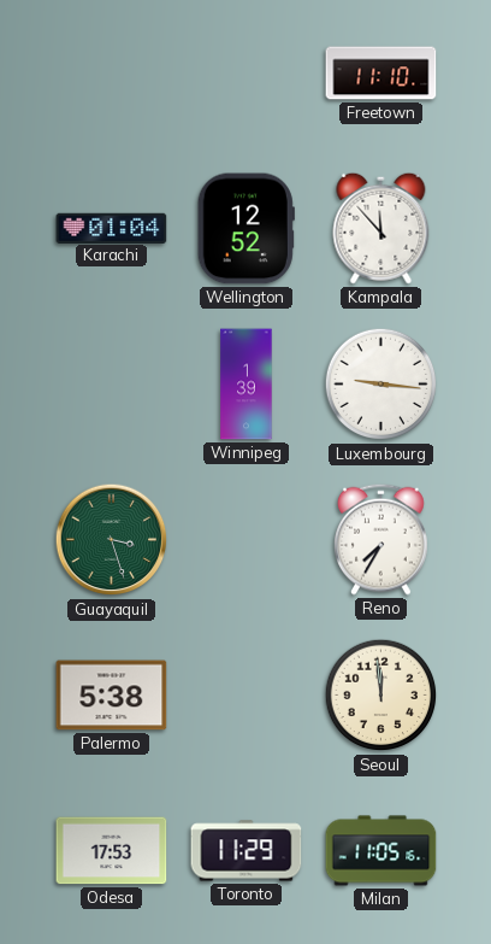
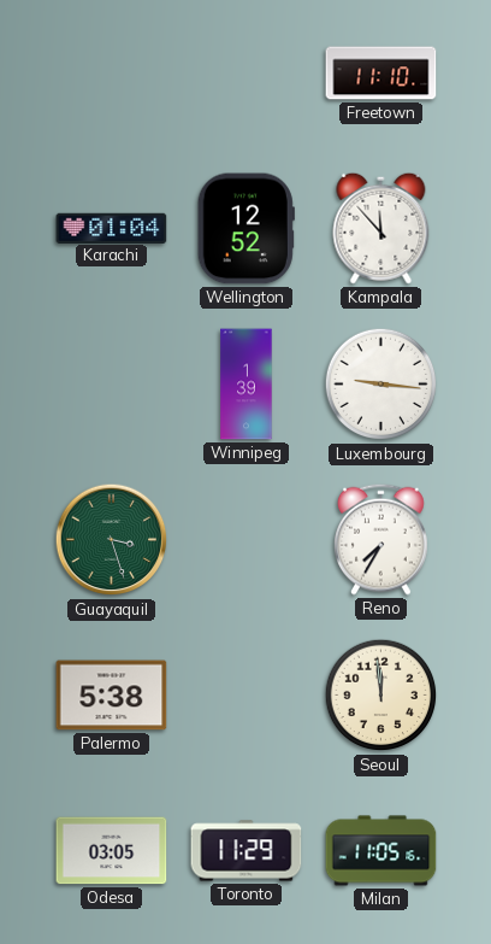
Odesa: 17:53 -> 03:05
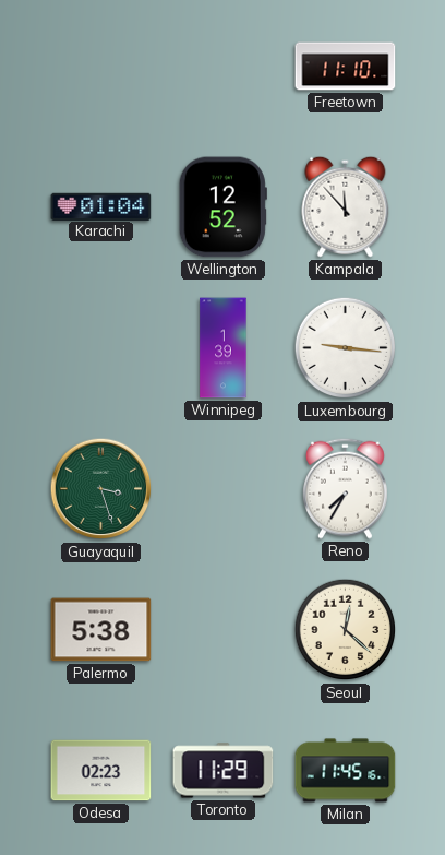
Seoul: 11:59 -> 12:22
Odesa: 03:05 -> 02:23
Milan: 11:05 -> 11:45
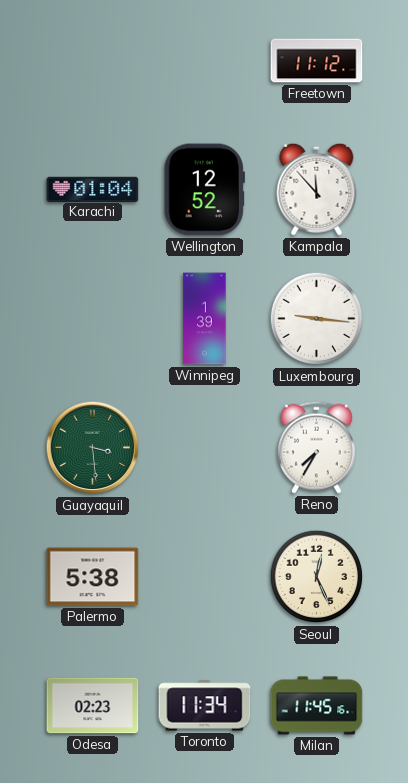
Freetown: 11:10 -> 11:12
Guayaquil: 3:27 -> 3:29
Seoul: 12:22 -> 12:26
Toronto: 11:29 -> 11:34
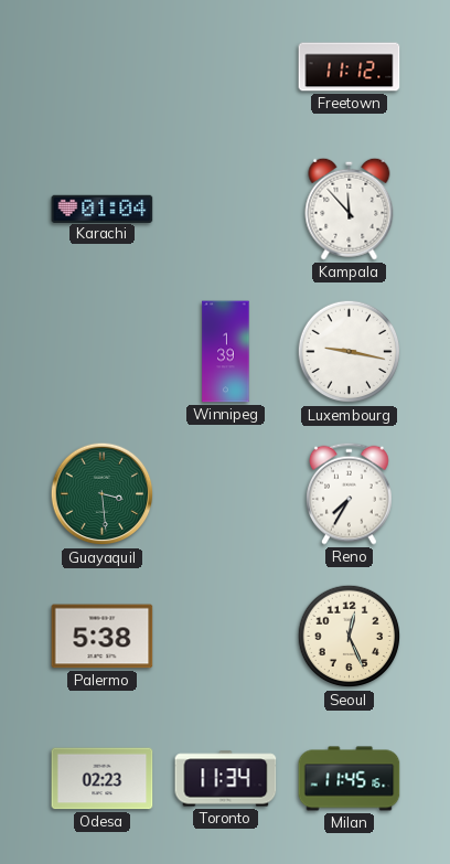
Wellington: 12:52 -> none
Luxembourg: 9:16 -> 9:17
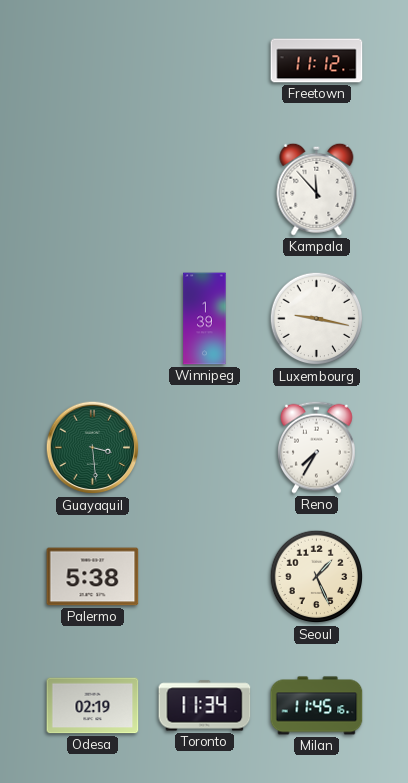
Karachi: 01:04 -> none
Seoul: 12:26 -> 1:26
Odesa: 02:23 -> 02:19
